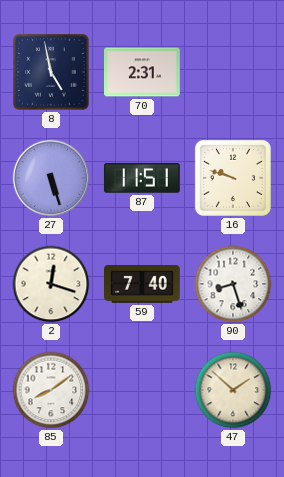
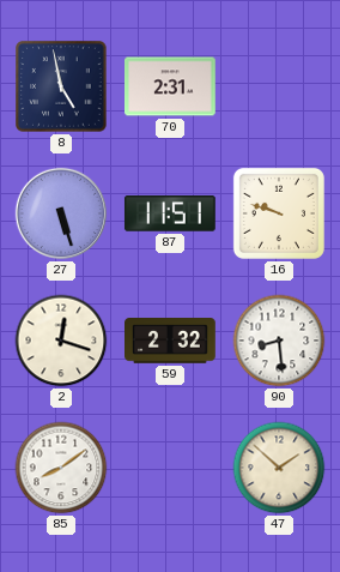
59: 7:40 -> 2:32
90: 8:27 -> 8:29
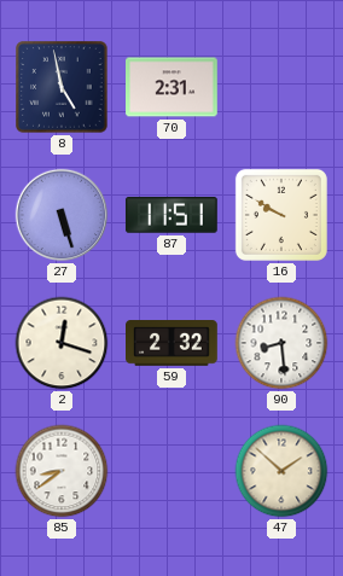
16: 9:48 -> 9:50
85: 8:09 -> 8:39
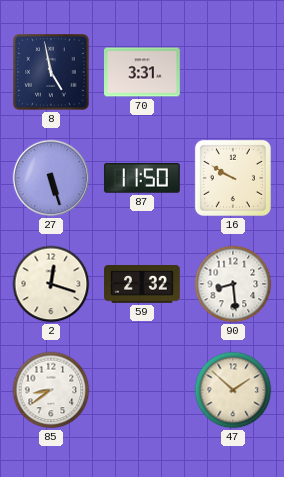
70: 2:31 -> 3:31
87: 11:51 -> 11:50
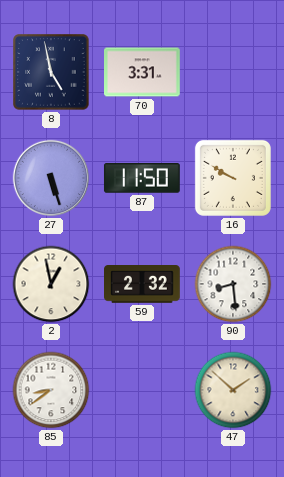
2: 12:18 -> 12:58
